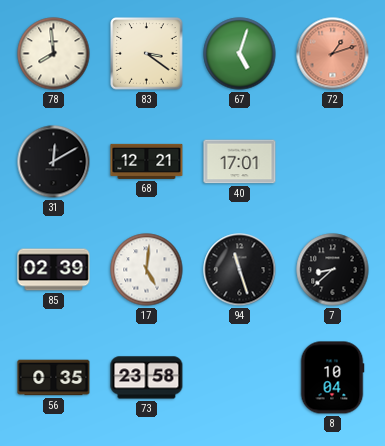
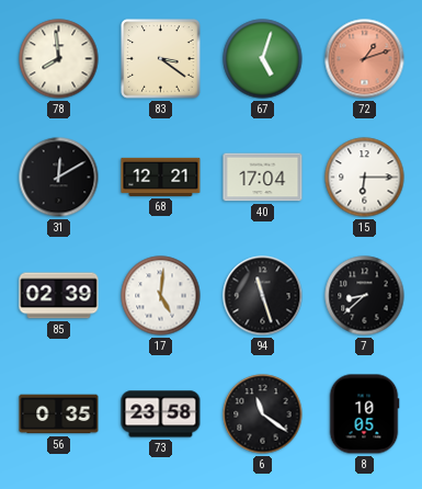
40: 17:01 -> 17:04
15: none -> 6:15
6: none -> 11:21
8: 10:04 -> 10:05
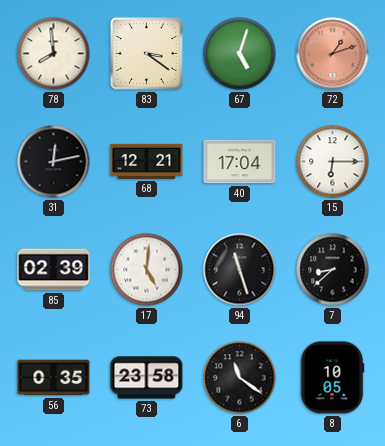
31: 12:10 -> 12:13
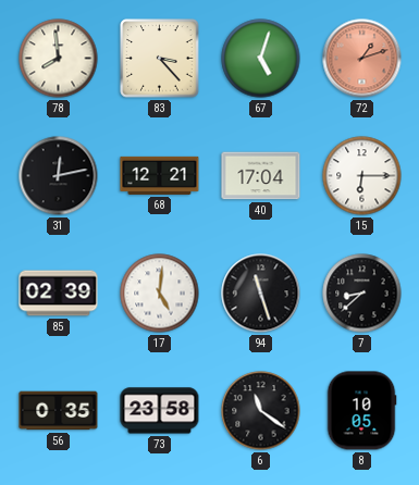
83: 3:21 -> 3:23
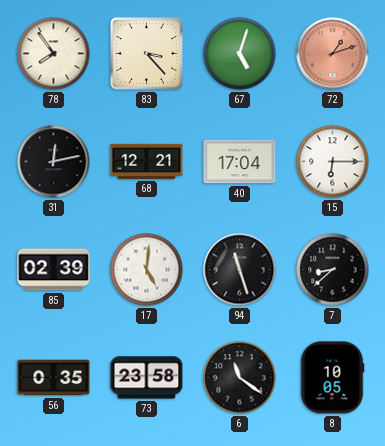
78: 7:59 -> 7:54
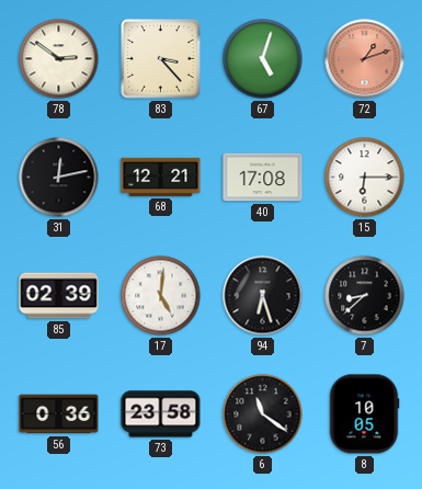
78: 7:54 -> 2:51
40: 17:04 -> 17:08
94: 11:27 -> 6:27
56: 0:35 -> 0:36
